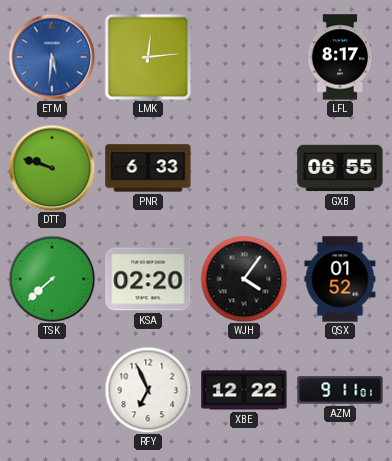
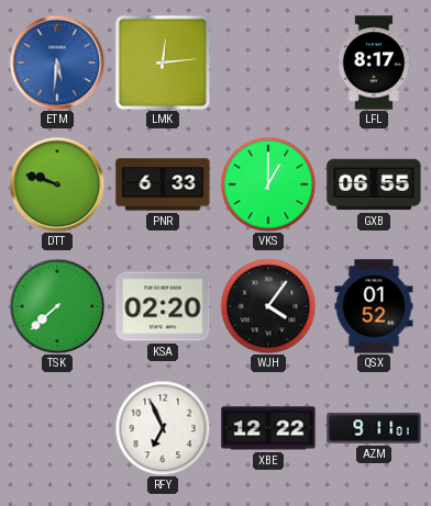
VKS: none -> 1:00
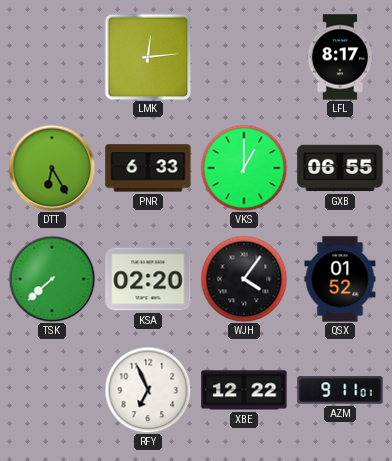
ETM: 5:31 -> none
DTT: 9:48 -> 6:25
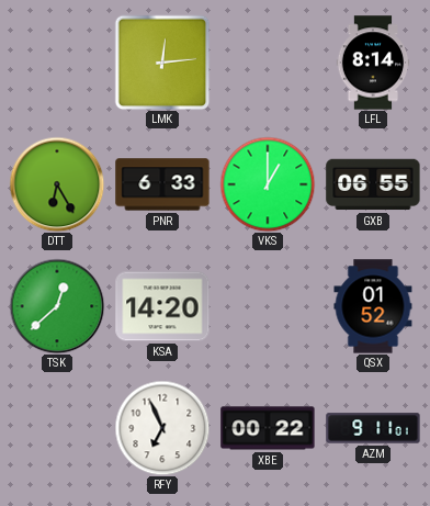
LFL: 8:17 -> 8:14
TSK: 7:38 -> 12:38
KSA: 02:20 -> 14:20
WJH: 4:06 -> none
XBE: 12:22 -> 00:22
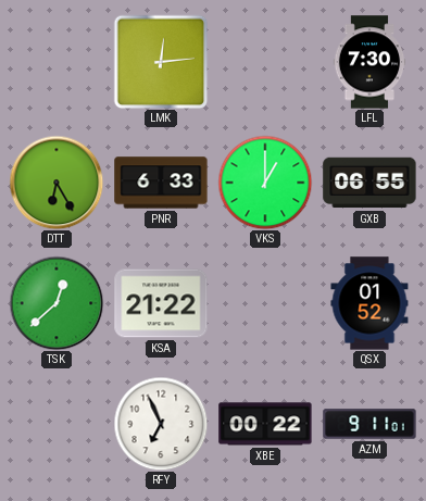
LFL: 8:14 -> 7:30
KSA: 14:20 -> 21:22
